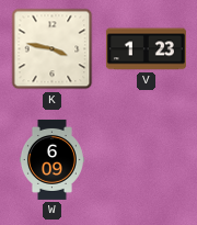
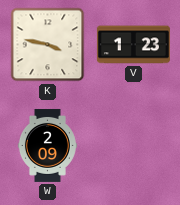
W: 6:09 -> 2:09
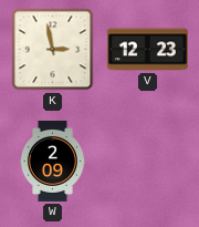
K: 3:47 -> 2:58
V: 1:23 -> 12:23
